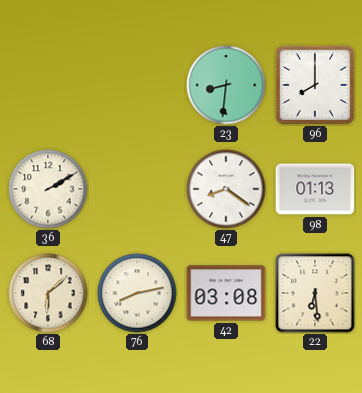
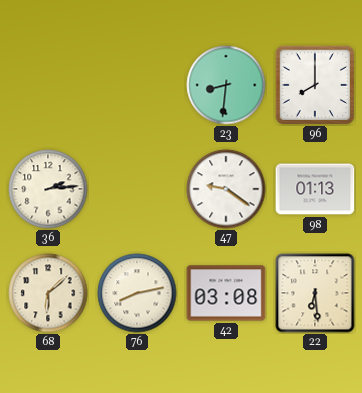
36: 2:10 -> 2:14
47: 8:21 -> 9:21
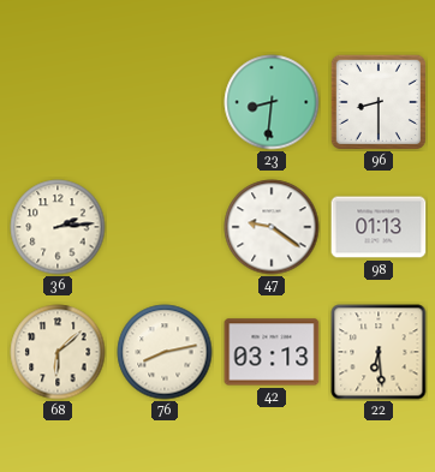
96: 8:00 -> 8:30
42: 03:08 -> 03:13
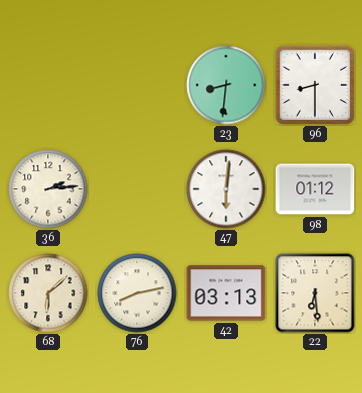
47: 9:21 -> 6:01
98: 01:13 -> 01:12
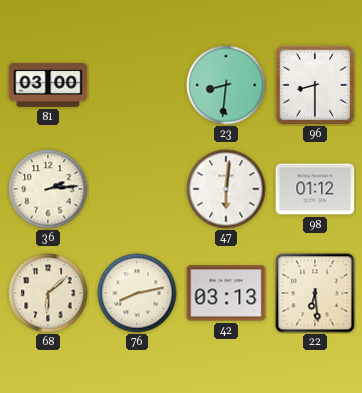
81: none -> 03:00
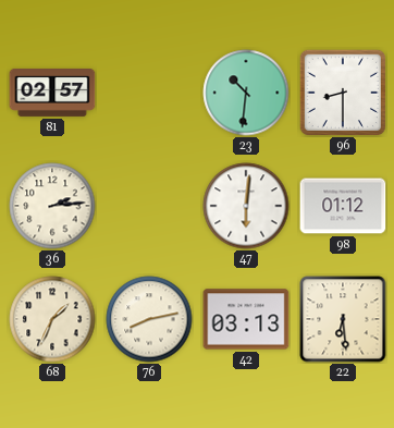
81: 03:00 -> 02:57
23: 8:31 -> 10:31
68: 6:08 -> 1:34
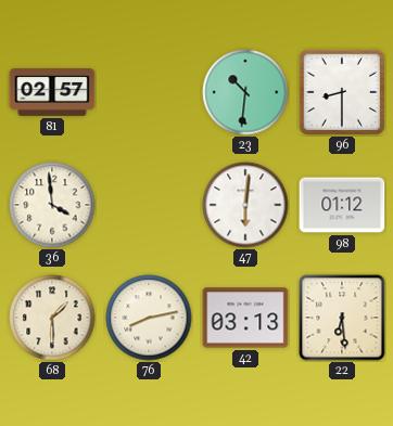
36: 2:14 -> 3:59
68: 1:34 -> 1:30
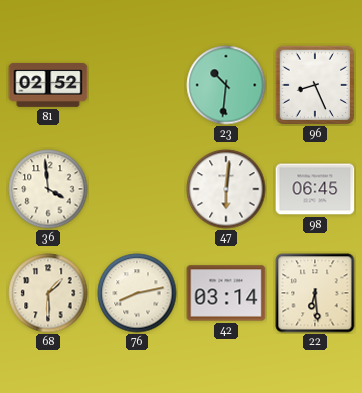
81: 02:57 -> 02:52
96: 8:30 -> 8:26
98: 01:12 -> 06:45
42: 03:13 -> 03:14
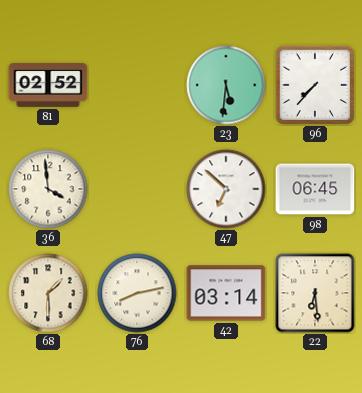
23: 10:31 -> 5:31
96: 8:26 -> 7:37
47: 6:01 -> 6:52
